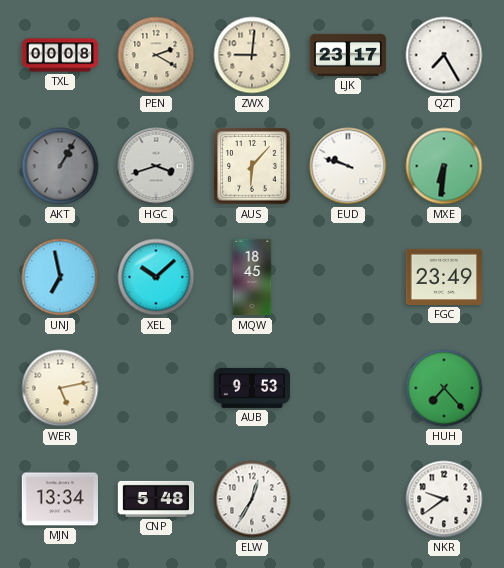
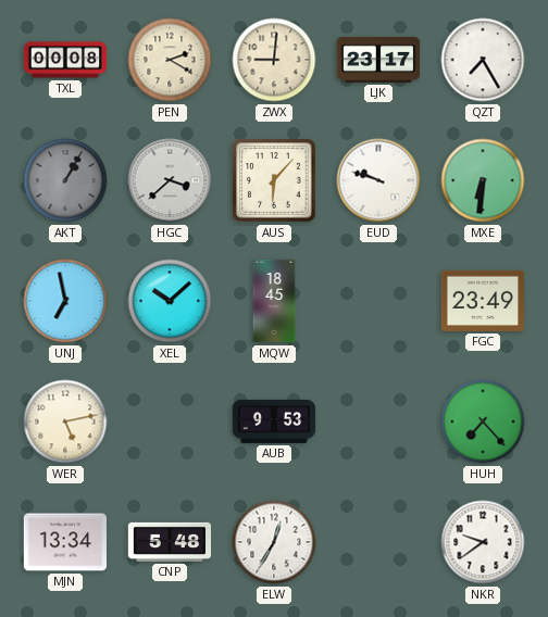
HGC: 3:42 -> 3:38
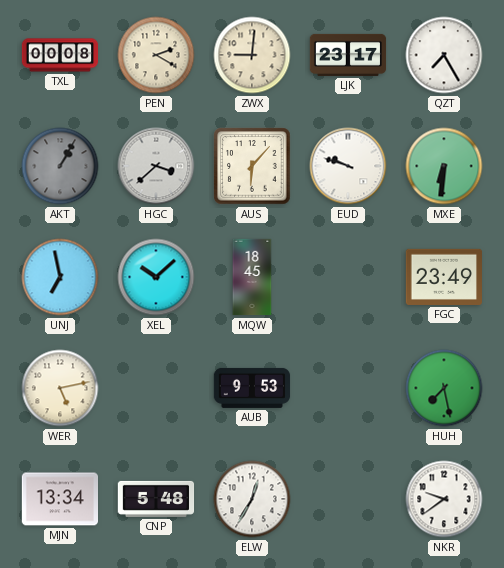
HUH: 7:23 -> 7:28
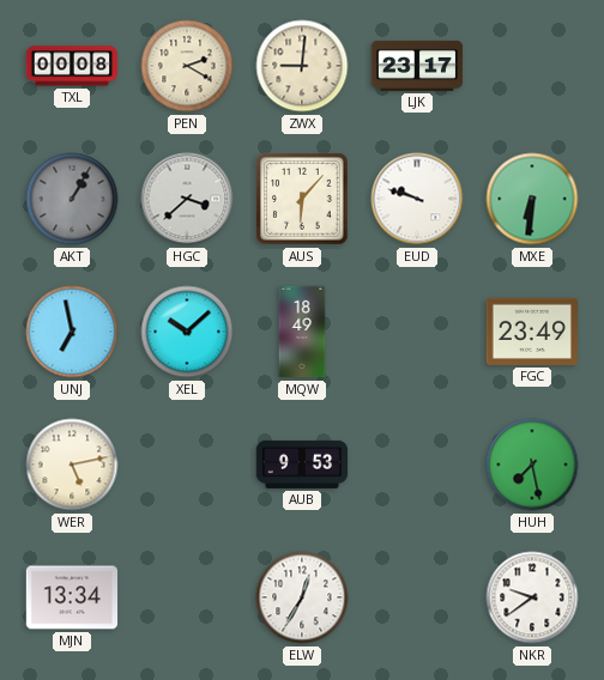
QZT: 7:25 -> none
MQW: 18:45 -> 18:49
CNP: 5:48 -> none
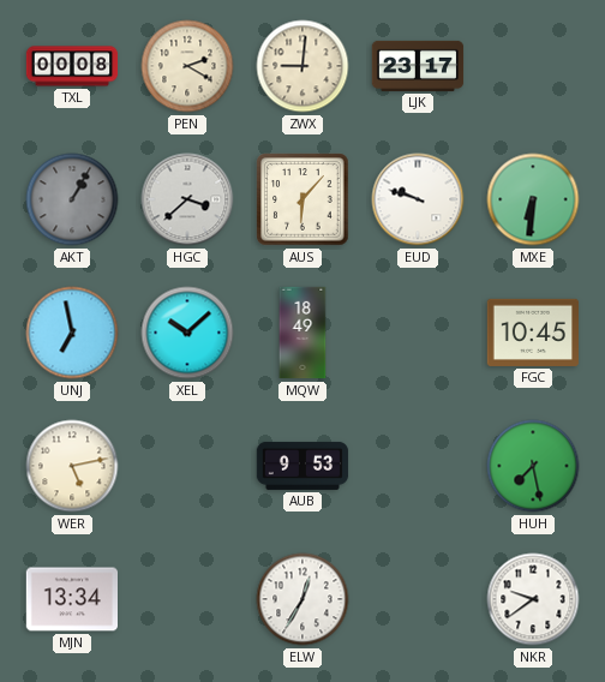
FGC: 23:49 -> 10:45
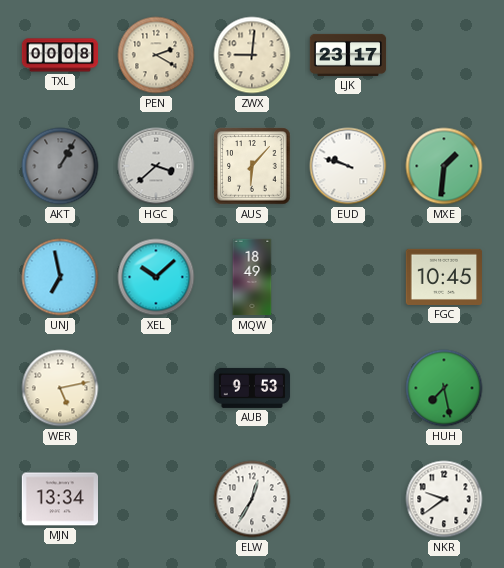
MXE: 6:31 -> 1:31
